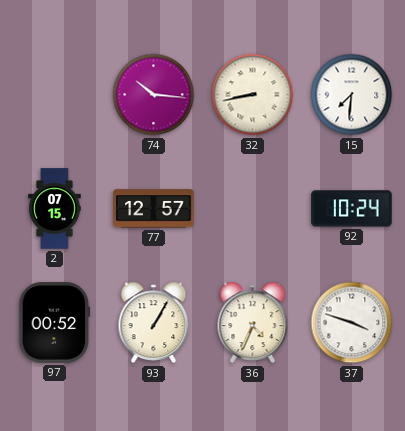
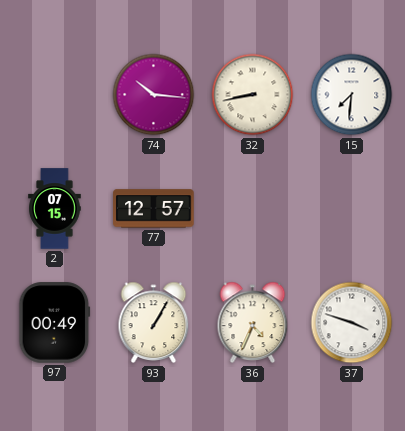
92: 10:24 -> none
97: 00:52 -> 00:49
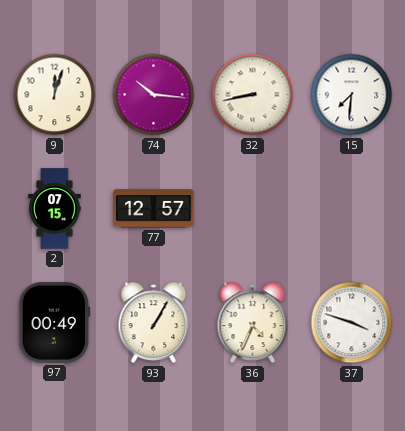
9: none -> 12:03
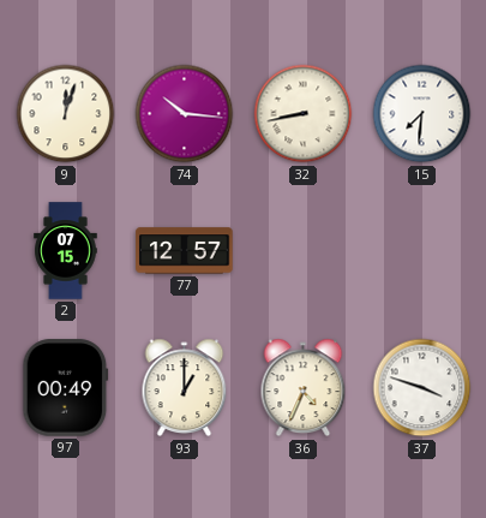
93: 1:05 -> 1:00
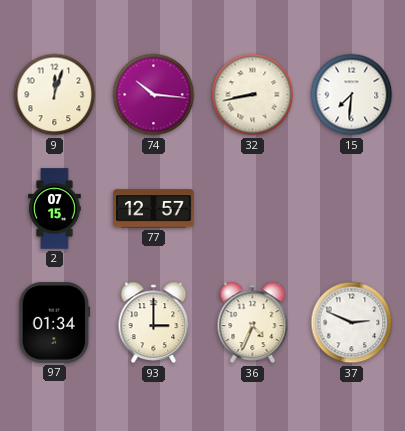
97: 00:49 -> 01:34
93: 1:00 -> 3:00
37: 3:48 -> 2:49
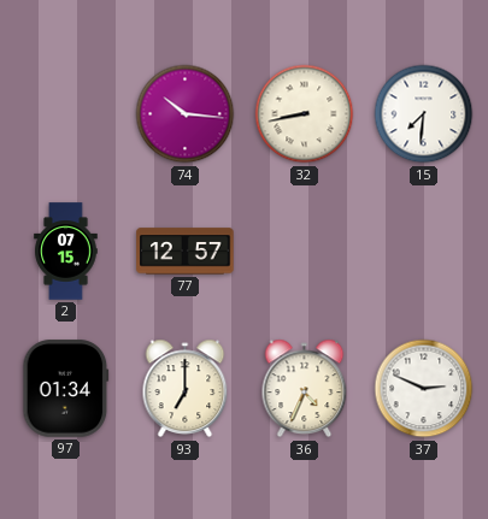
9: 12:03 -> none
93: 3:00 -> 7:00
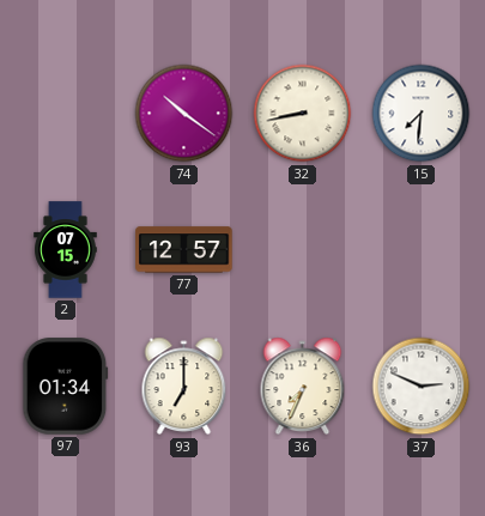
74: 10:16 -> 10:21
36: 4:34 -> 7:34
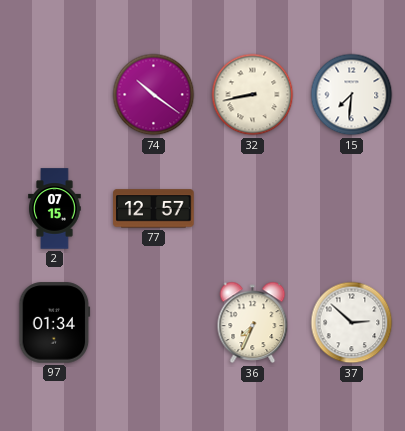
93: 7:00 -> none
37: 2:49 -> 2:52
